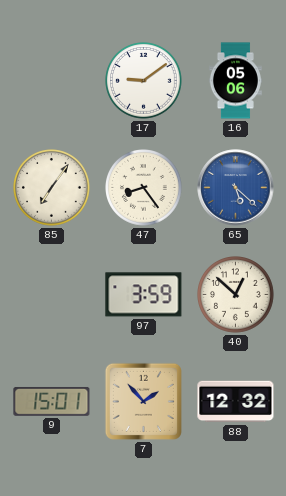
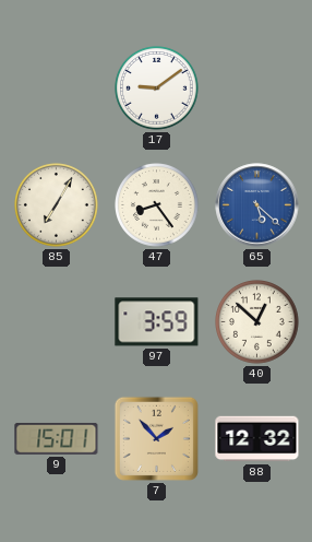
16: 05:06 -> none
85: 7:06 -> 7:05
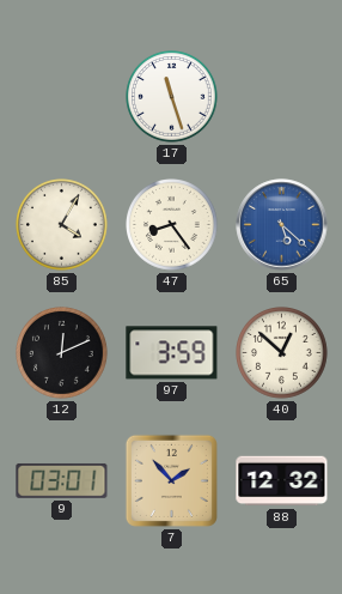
17: 9:09 -> 11:27
85: 7:05 -> 4:05
12: none -> 12:11
9: 15:01 -> 03:01
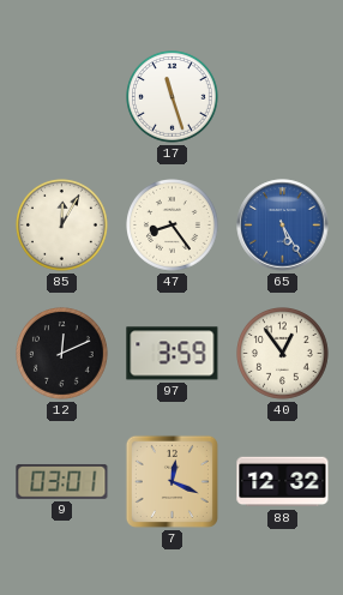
85: 4:05 -> 12:05
65: 5:22 -> 5:25
40: 12:52 -> 12:54
7: 1:53 -> 12:19
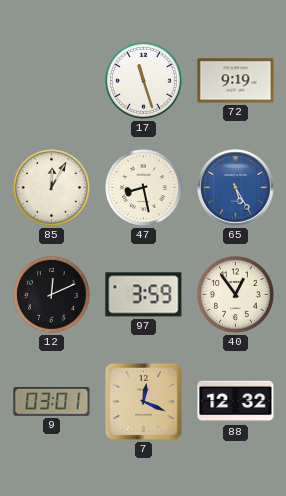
72: none -> 9:19
47: 8:24 -> 8:28
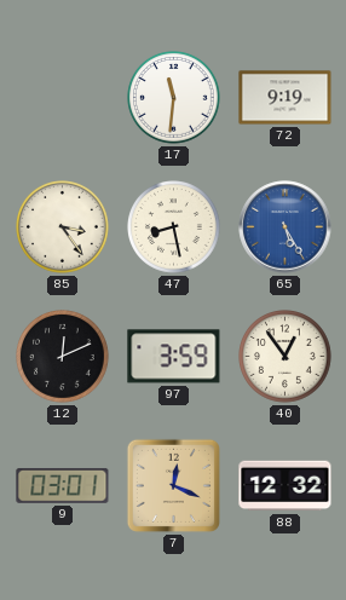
17: 11:27 -> 11:31
85: 12:05 -> 3:24
